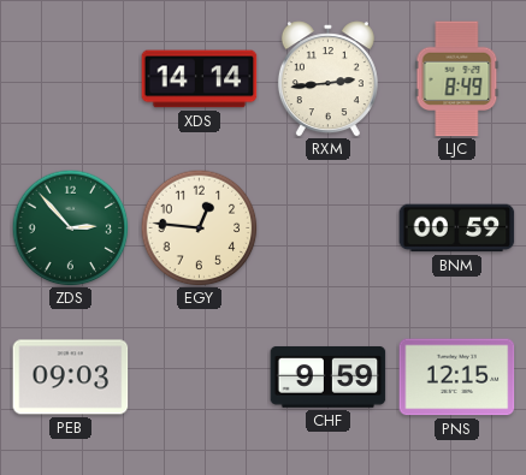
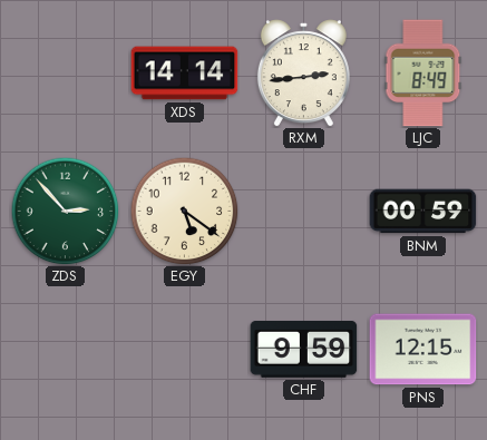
EGY: 12:46 -> 5:21
PEB: 09:03 -> none
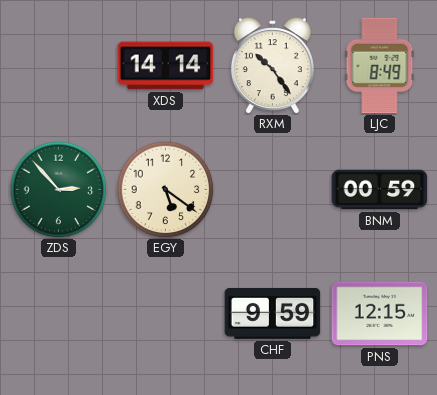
RXM: 2:44 -> 10:24
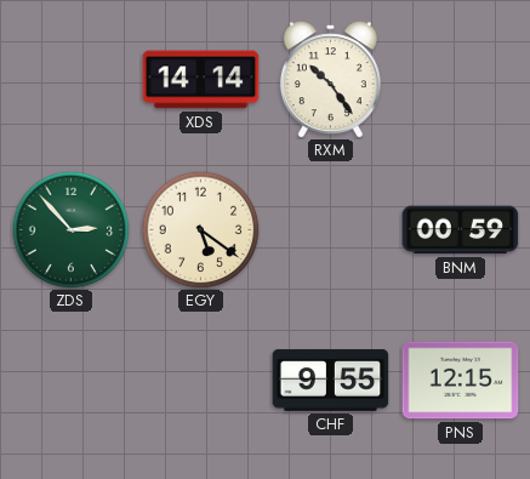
LJC: 8:49 -> none
CHF: 9:59 -> 9:55
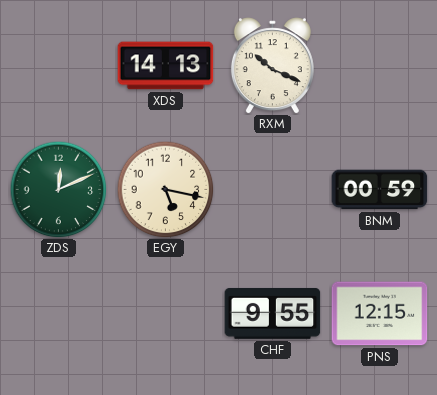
XDS: 14:14 -> 14:13
RXM: 10:24 -> 10:19
ZDS: 2:53 -> 12:11
EGY: 5:21 -> 5:17
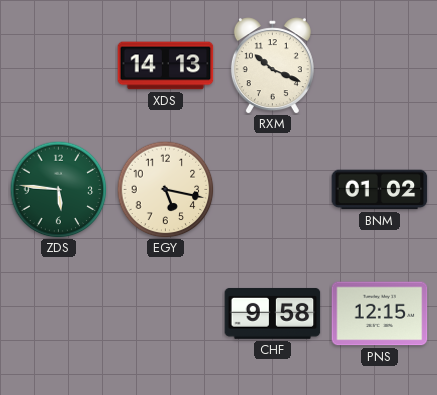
ZDS: 12:11 -> 5:46
BNM: 00:59 -> 01:02
CHF: 9:55 -> 9:58
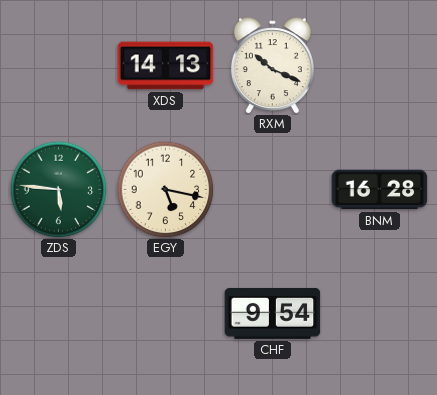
BNM: 01:02 -> 16:28
CHF: 9:58 -> 9:54
PNS: 12:15 -> none
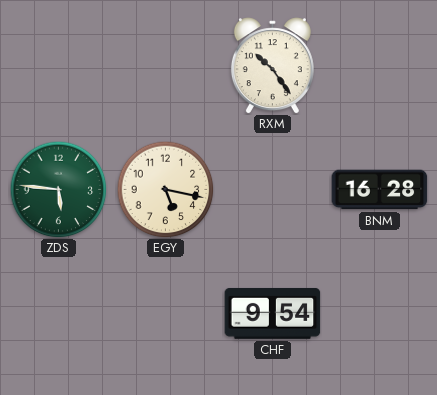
XDS: 14:13 -> none
RXM: 10:19 -> 10:24
